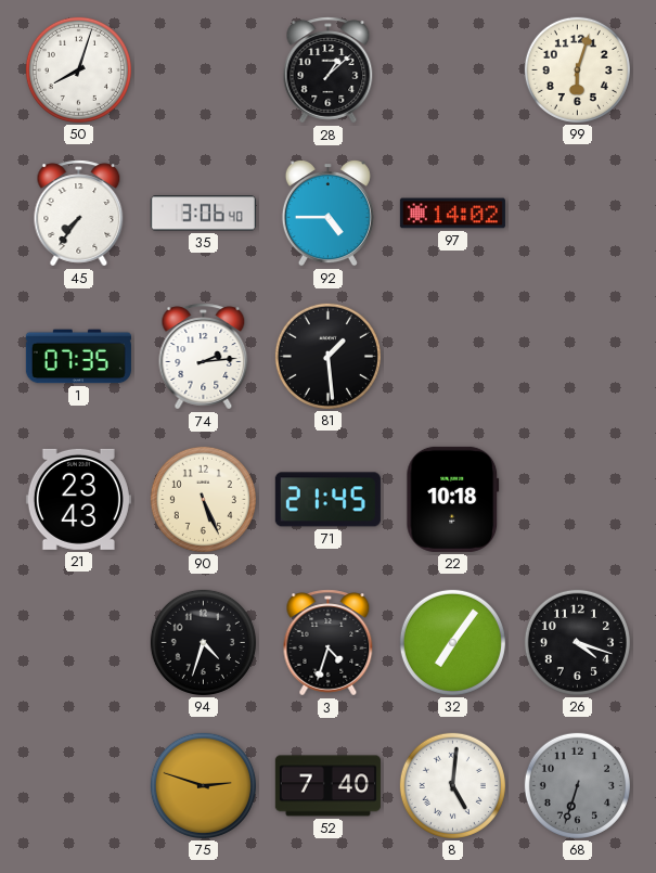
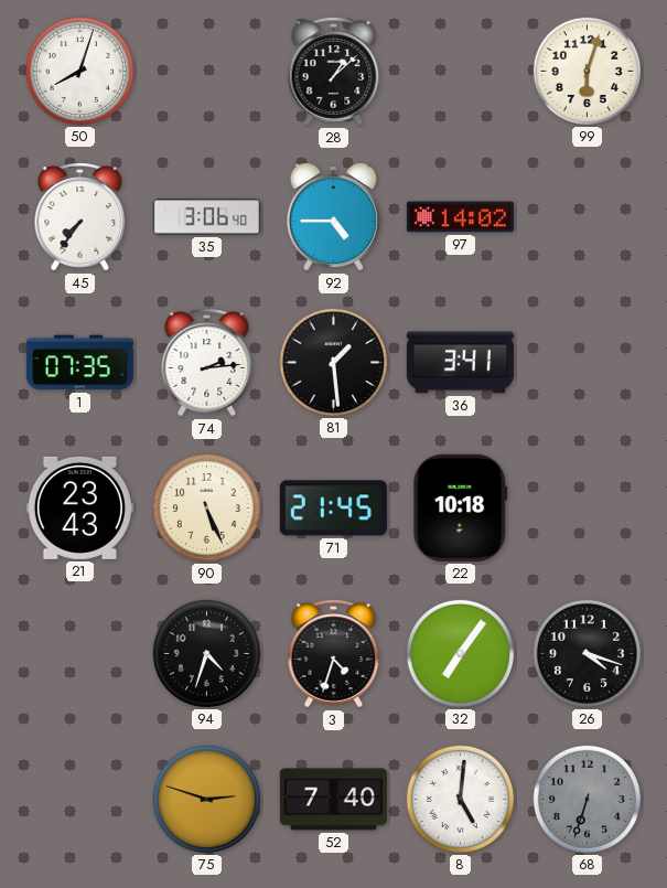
36: none -> 3:41
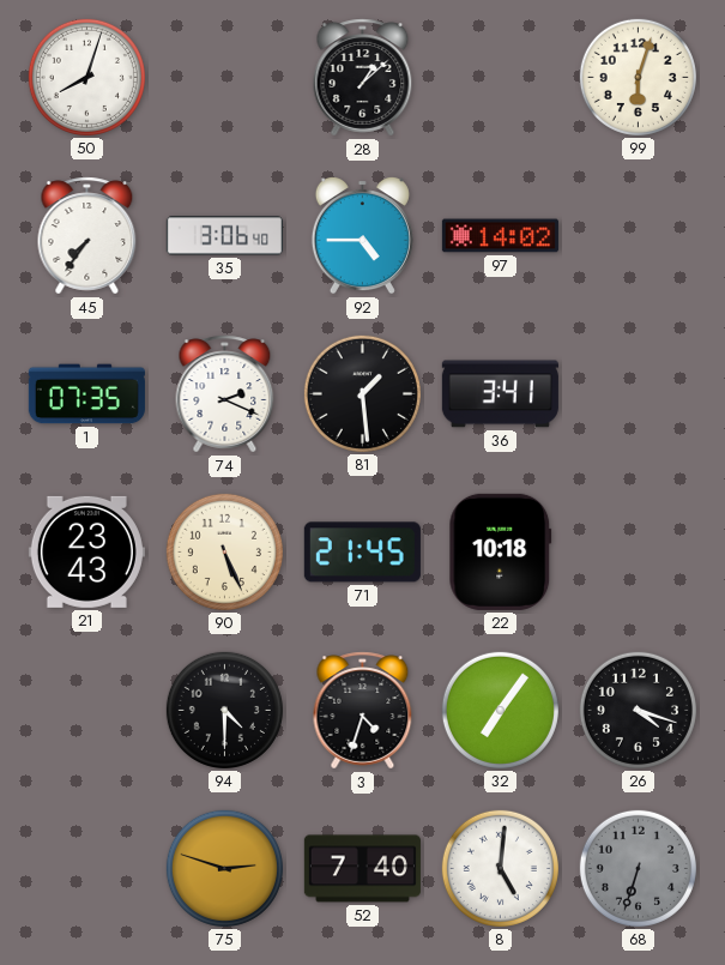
74: 2:14 -> 2:19
94: 4:33 -> 4:30
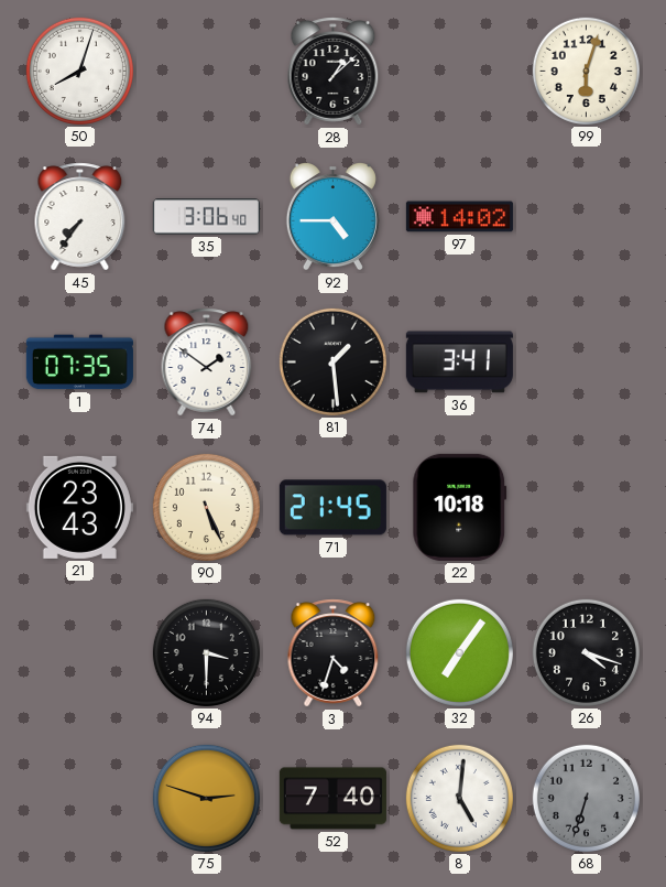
74: 2:19 -> 1:51
94: 4:30 -> 3:30
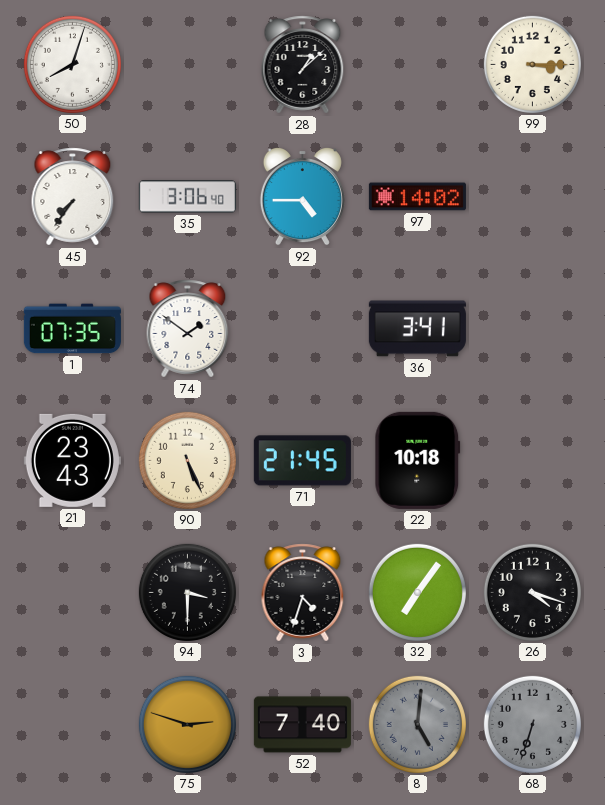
99: 6:03 -> 3:15
81: 1:29 -> none
8 dial: white -> grey
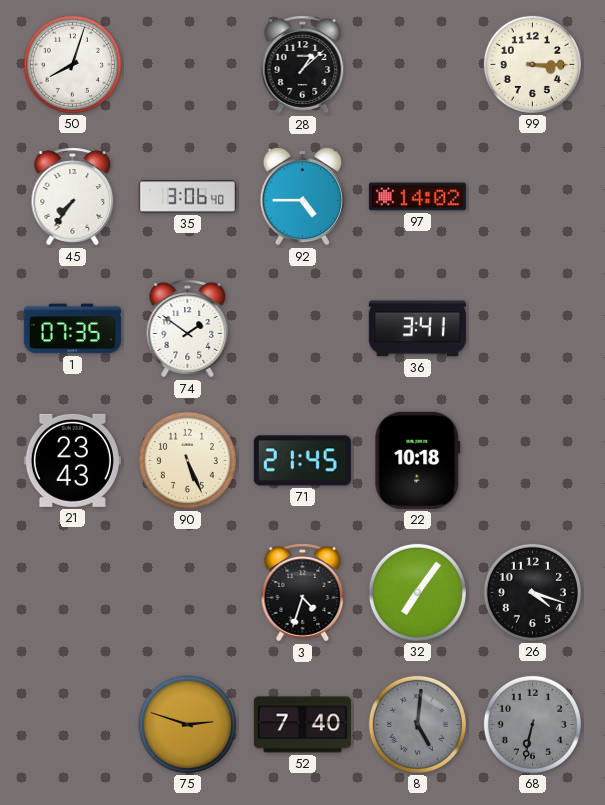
94: 3:30 -> none
68: 6:33 -> 6:32
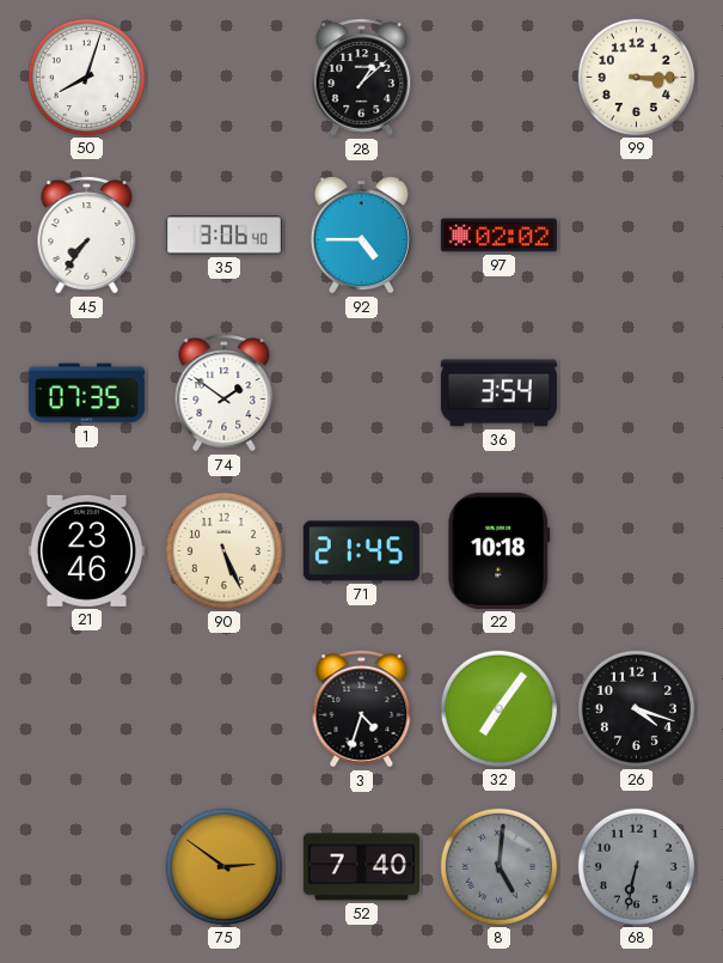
97: 14:02 -> 02:02
36: 3:41 -> 3:54
21: 23:43 -> 23:46
75: 2:48 -> 2:51
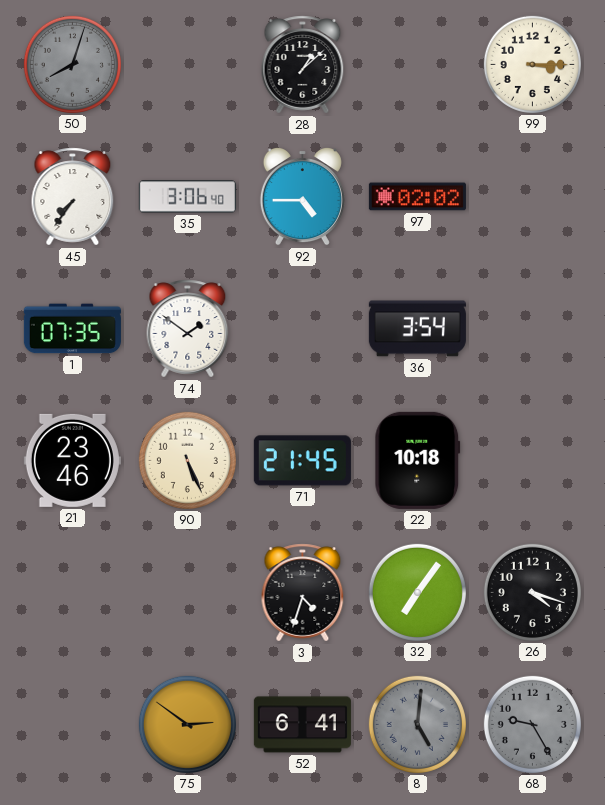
50 dial: white -> grey
52: 7:40 -> 6:41
68: 6:32 -> 9:25
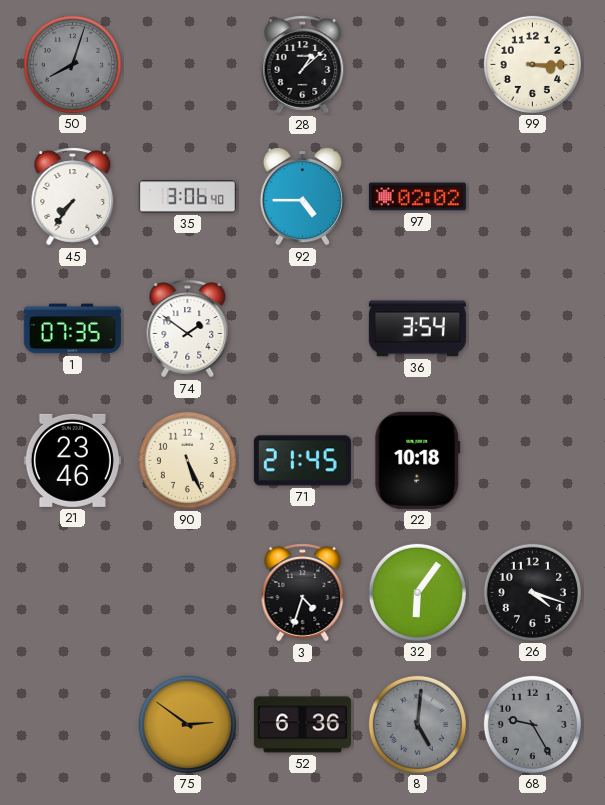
32: 7:06 -> 6:06
52: 6:41 -> 6:36
